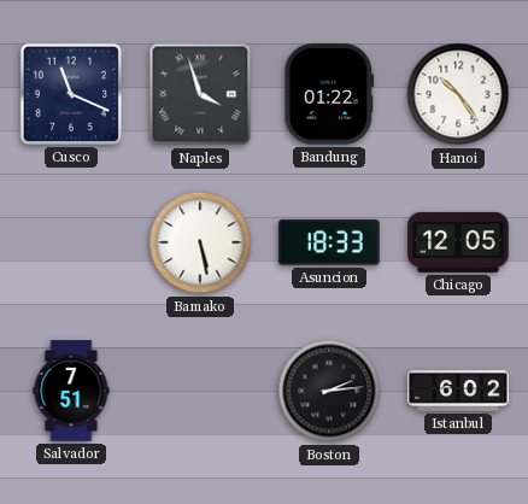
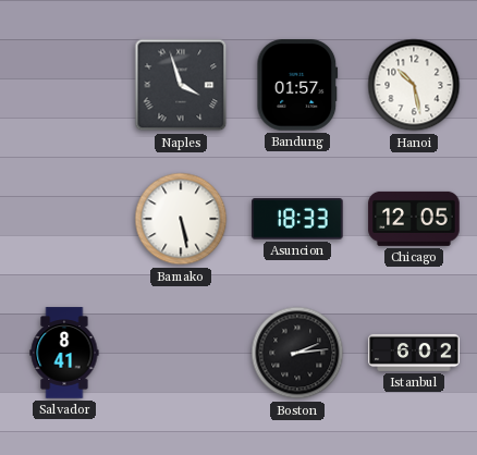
Cusco: 11:19 -> none
Bandung: 01:22 -> 01:57
Hanoi: 10:24 -> 10:28
Salvador: 7:51 -> 8:41
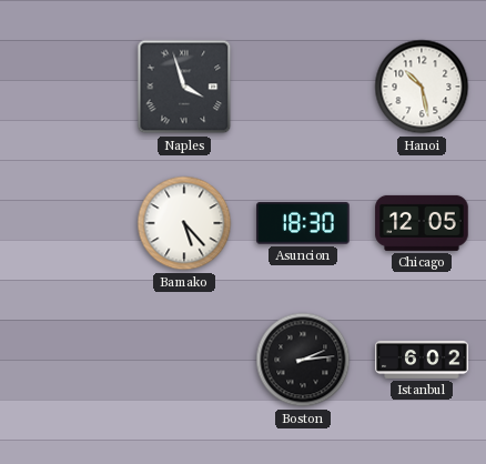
Bandung: 01:57 -> none
Bamako: 5:28 -> 5:23
Asuncion: 18:33 -> 18:30
Salvador: 8:41 -> none
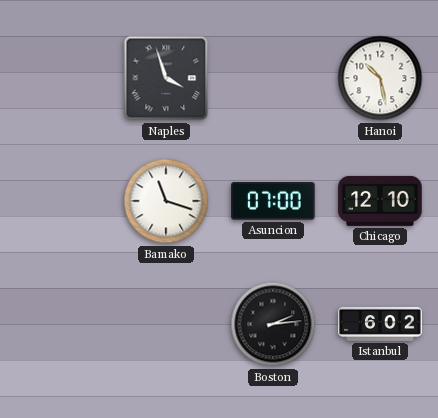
Bamako: 5:23 -> 11:18
Asuncion: 18:30 -> 07:00
Chicago: 12:05 -> 12:10
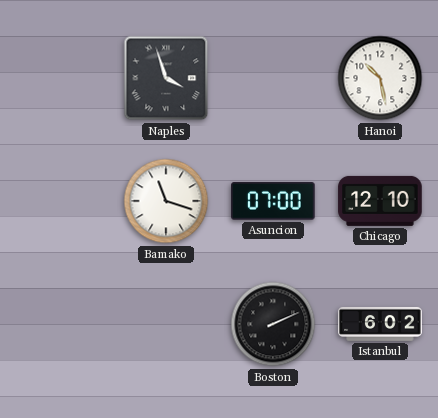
Boston: 2:14 -> 2:11
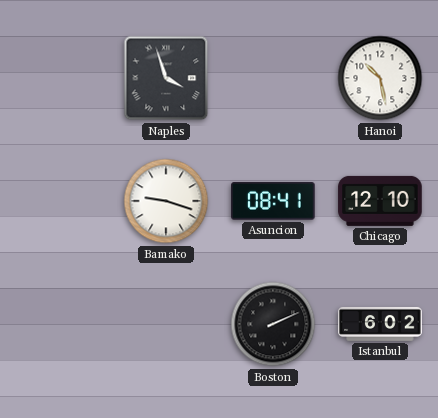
Bamako: 11:18 -> 9:18
Asuncion: 07:00 -> 08:41
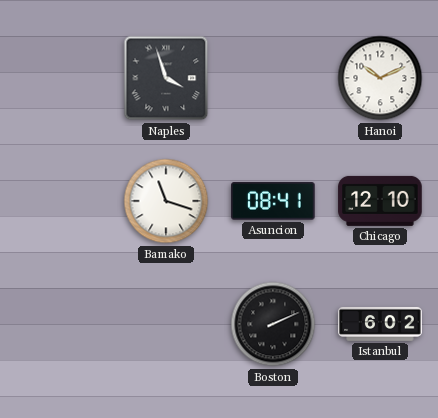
Hanoi: 10:28 -> 10:11
Bamako: 9:18 -> 11:18
